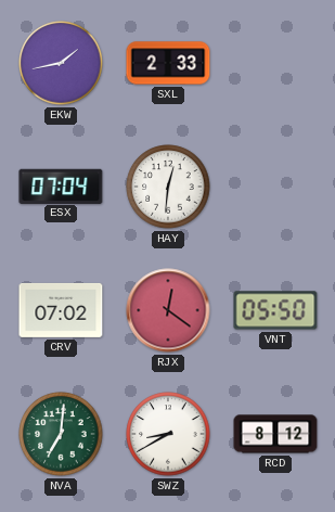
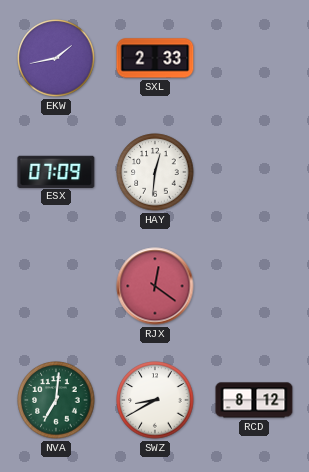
ESX: 07:04 -> 07:09
CRV: 07:02 -> none
VNT: 05:50 -> none
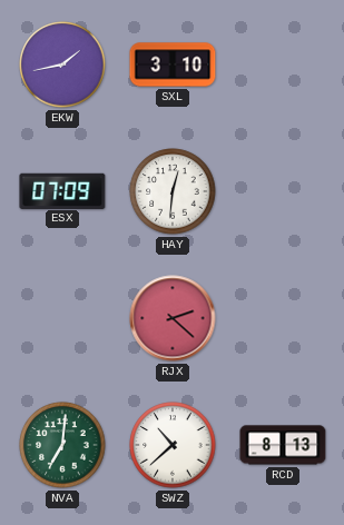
SXL: 2:33 -> 3:10
RJX: 12:21 -> 2:22
SWZ: 8:40 -> 10:38
RCD: 8:12 -> 8:13
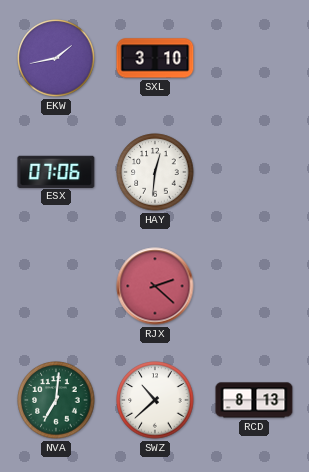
ESX: 07:09 -> 07:06
